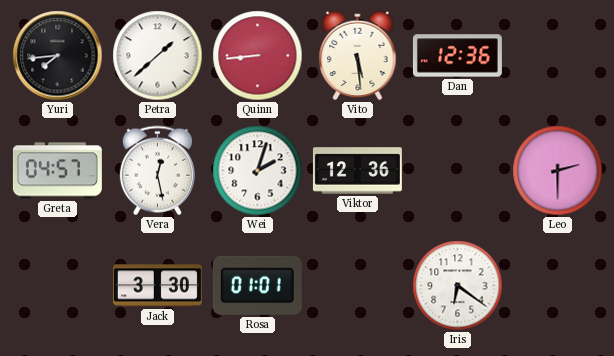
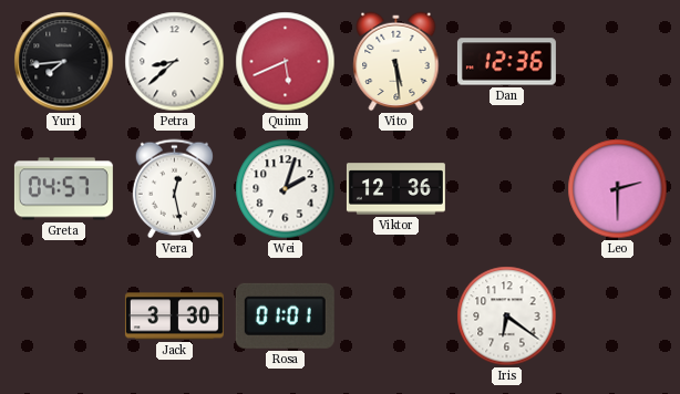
Petra: 1:38 -> 8:38
Quinn: 8:44 -> 5:41
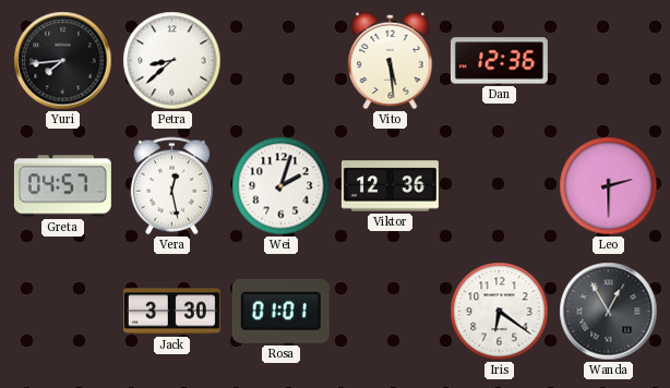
Quinn: 5:41 -> none
Wanda: none -> 12:55
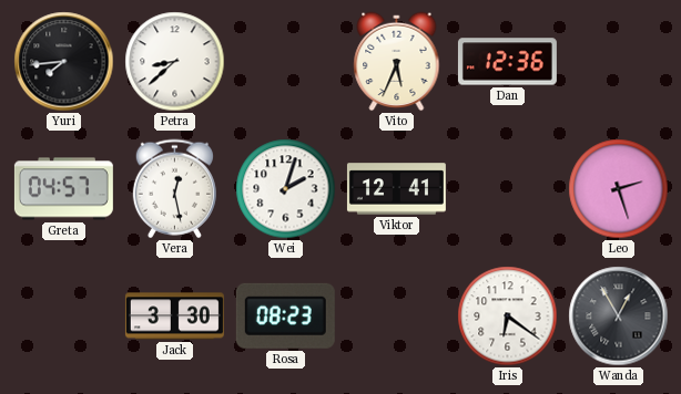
Vito: 5:29 -> 5:34
Viktor: 12:36 -> 12:41
Leo: 2:30 -> 2:27
Rosa: 01:01 -> 08:23
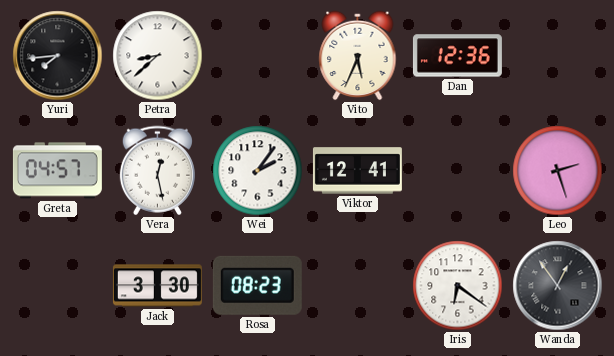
Wei: 2:03 -> 2:06
Wanda: 12:55 -> 12:54
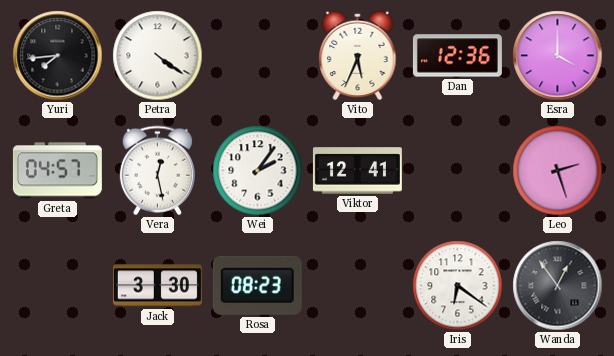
Petra: 8:38 -> 4:21
Esra: none -> 4:00
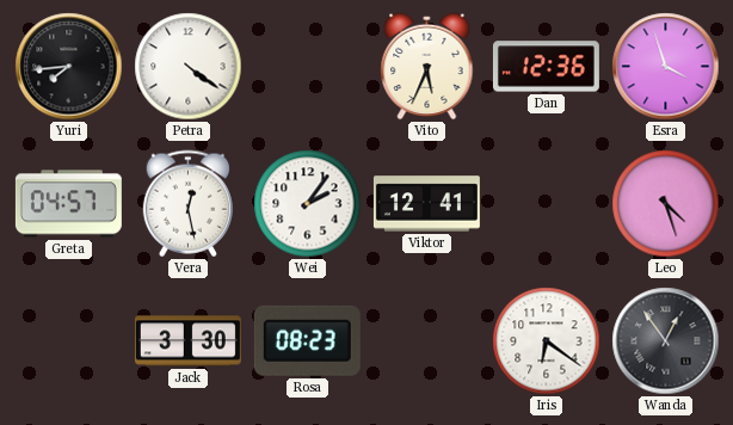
Esra: 4:00 -> 3:57
Leo: 2:27 -> 4:27
